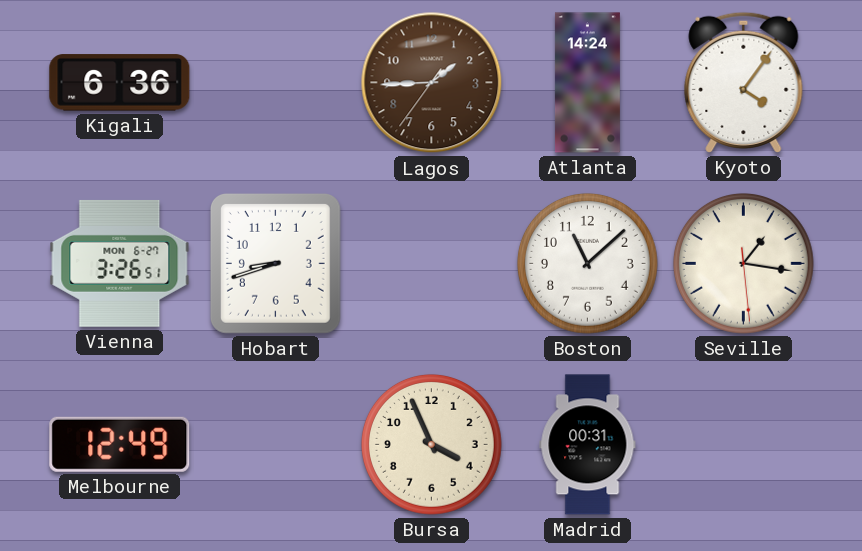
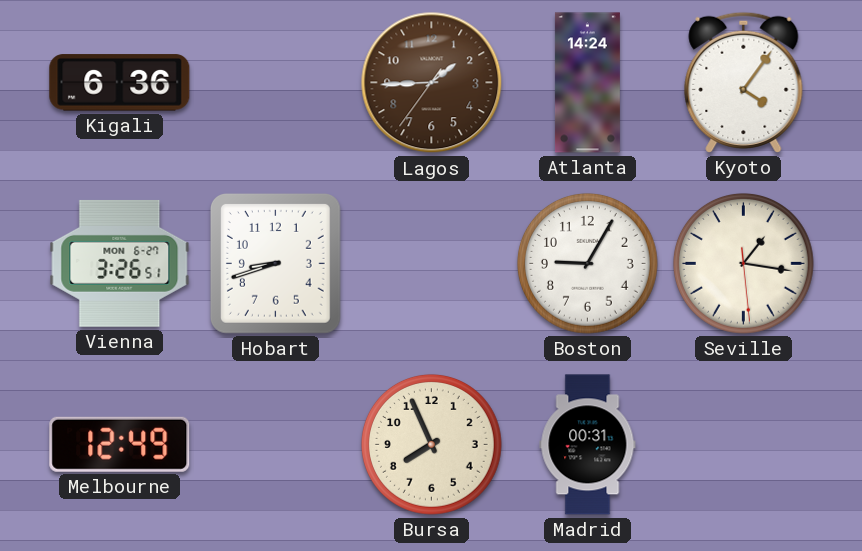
Boston: 11:08 -> 9:05
Bursa: 3:56 -> 7:56
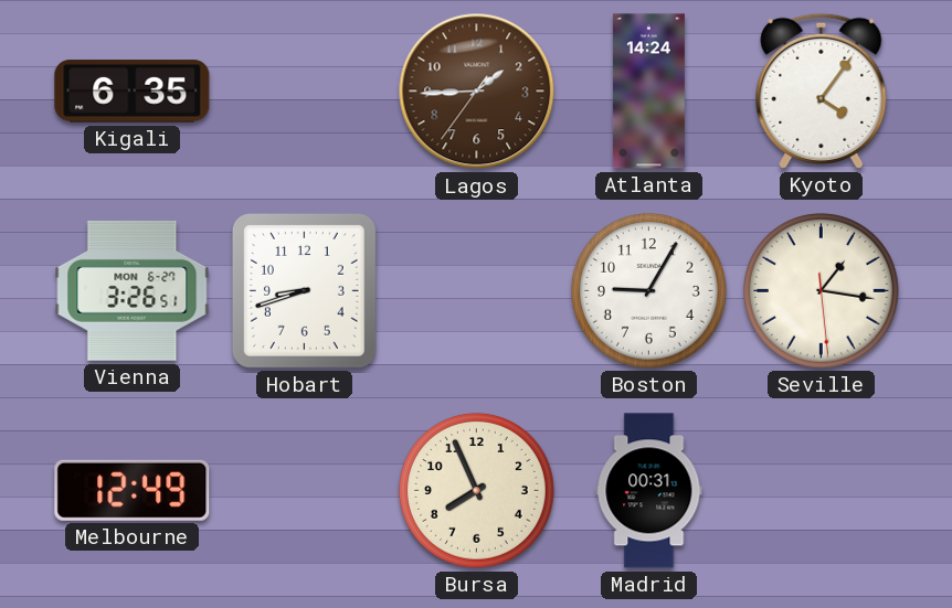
Kigali: 6:36 -> 6:35
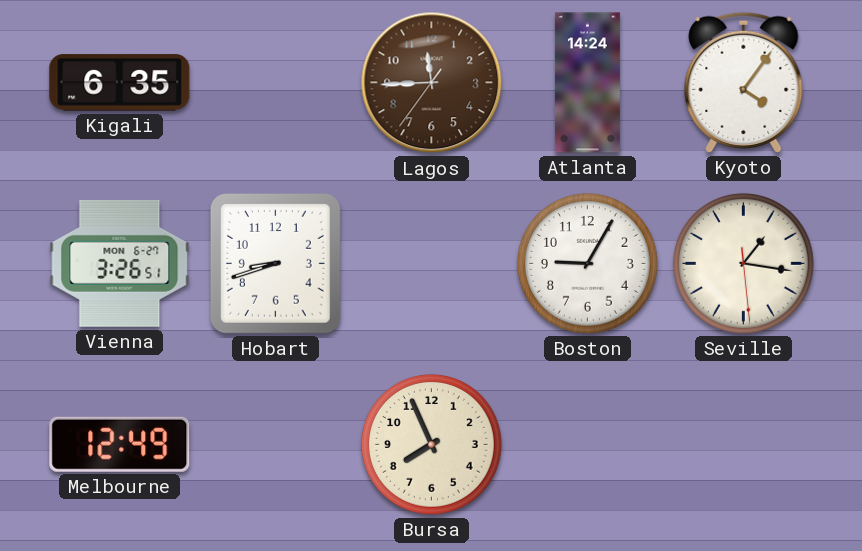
Lagos: 1:44 -> 11:44
Madrid: 00:31 -> none
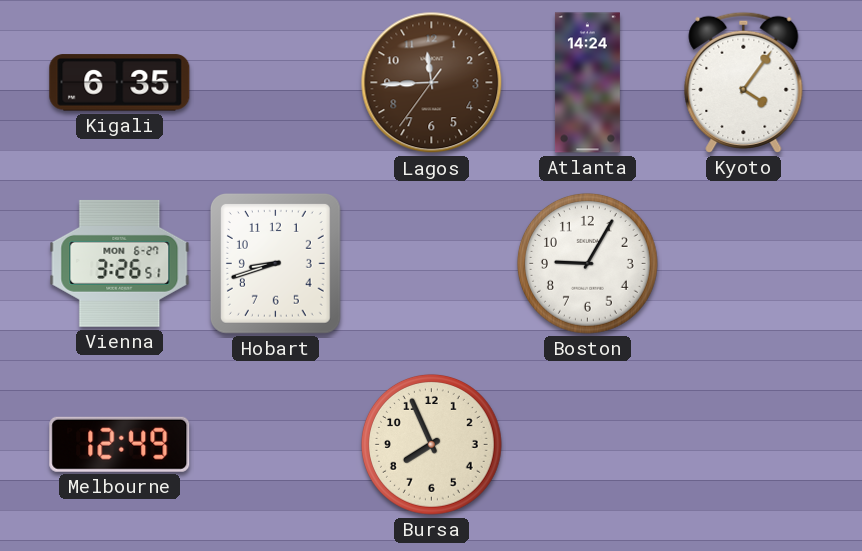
Seville: 1:16 -> none
